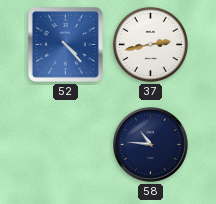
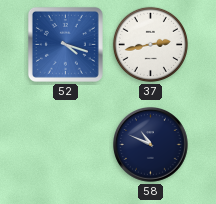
52: 4:23 -> 4:18
58: 10:46 -> 10:49
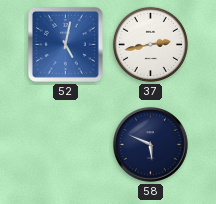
52: 4:18 -> 5:02
58: 10:49 -> 5:49
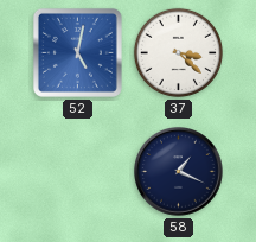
37: 2:43 -> 3:22
58: 5:49 -> 1:19
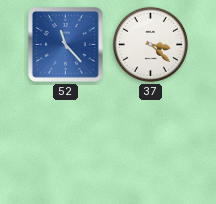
52: 5:02 -> 11:23
58: 1:19 -> none
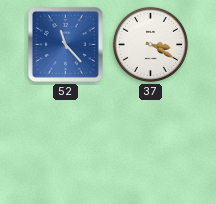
37: 3:22 -> 3:20
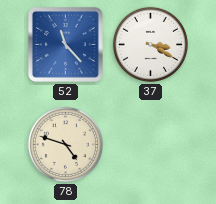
78: none -> 4:48
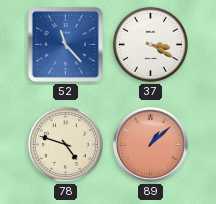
89: none -> 1:08
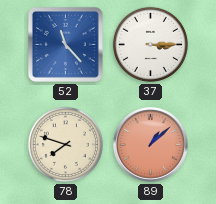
37: 3:20 -> 3:15
78: 4:48 -> 7:48
